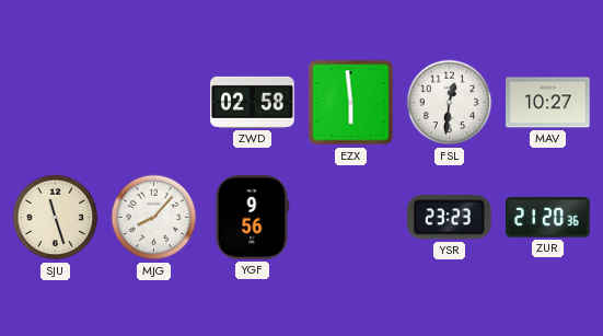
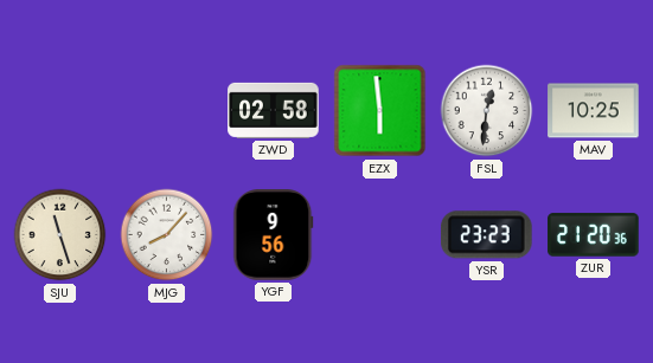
MAV: 10:27 -> 10:25
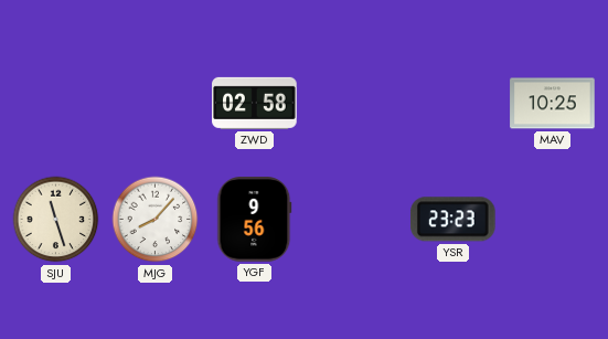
EZX: 5:59 -> none
FSL: 12:31 -> none
ZUR: 21:20 -> none
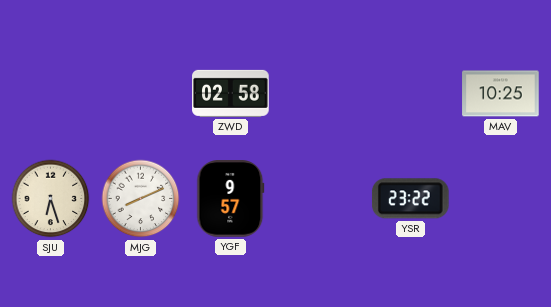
SJU: 11:27 -> 6:27
MJG: 8:07 -> 8:11
YGF: 9:56 -> 9:57
YSR: 23:23 -> 23:22
